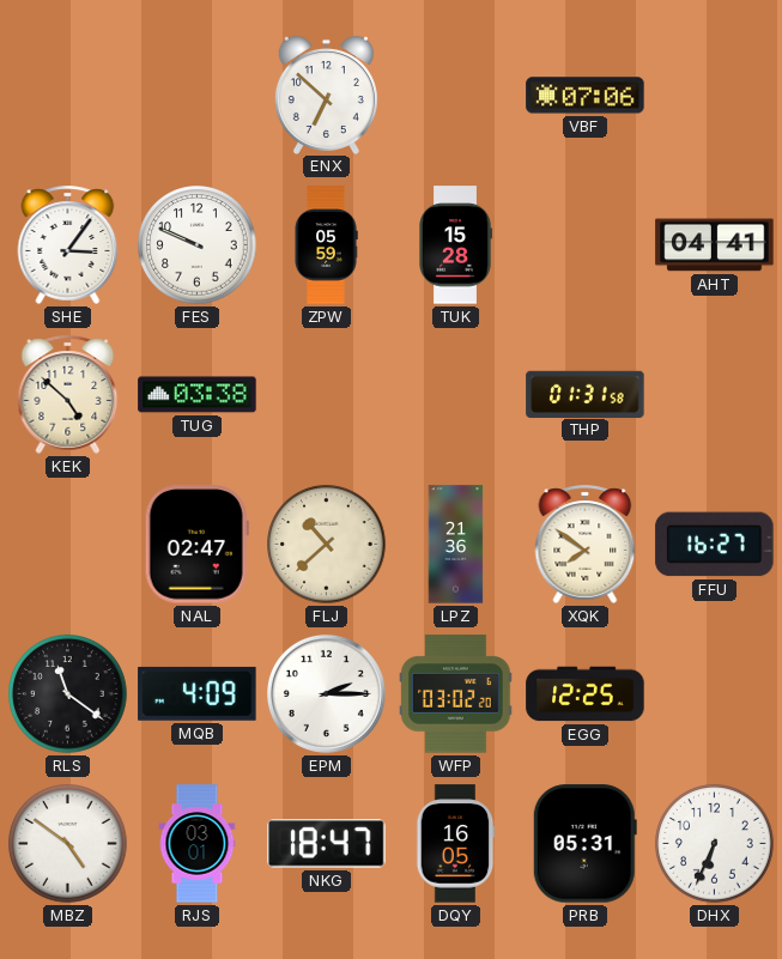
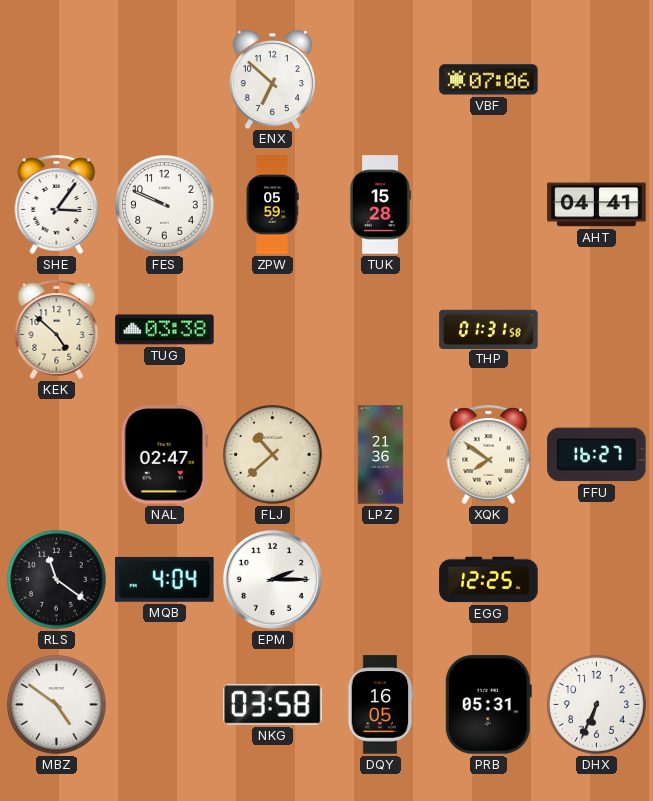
MQB: 4:09 -> 4:04
WFP: 03:02 -> none
RJS: 03:01 -> none
NKG: 18:47 -> 03:58
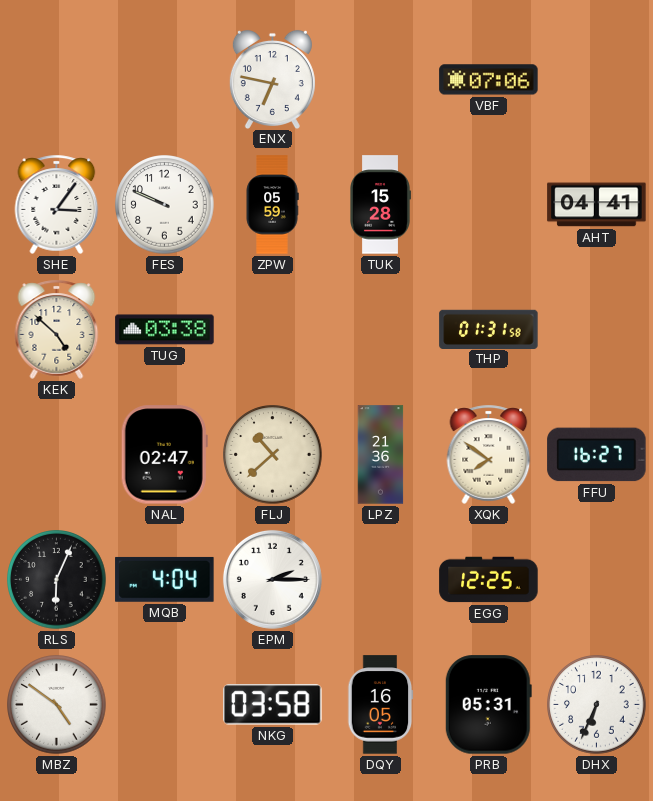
ENX: 6:52 -> 6:47
RLS: 11:21 -> 6:04
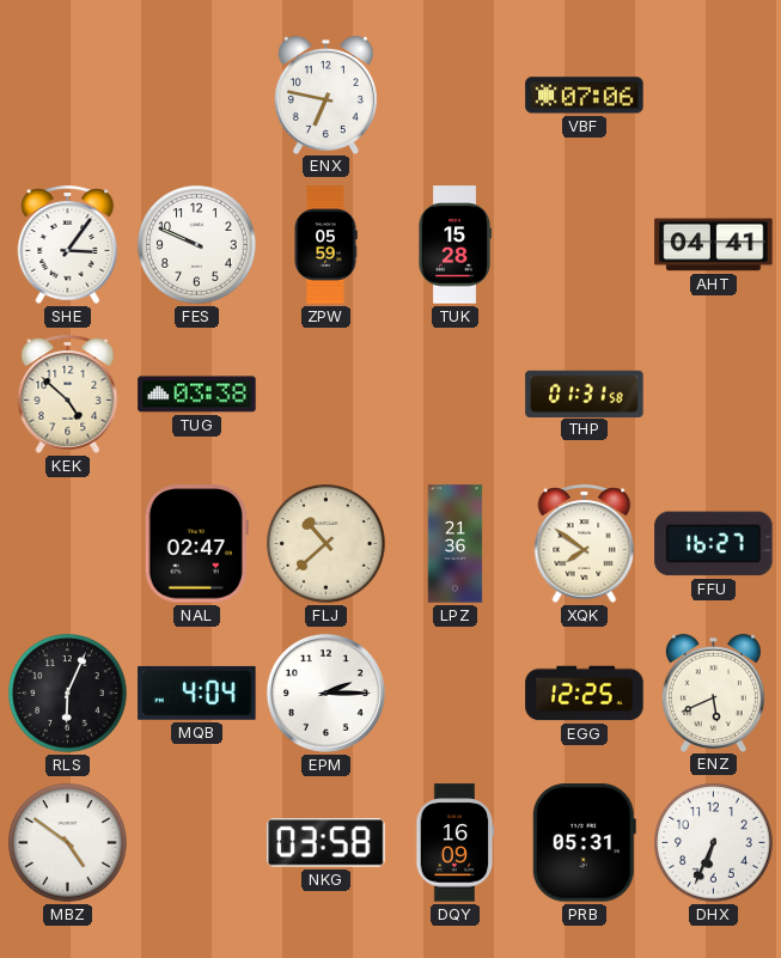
ENZ: none -> 5:41
DQY: 16:05 -> 16:09
